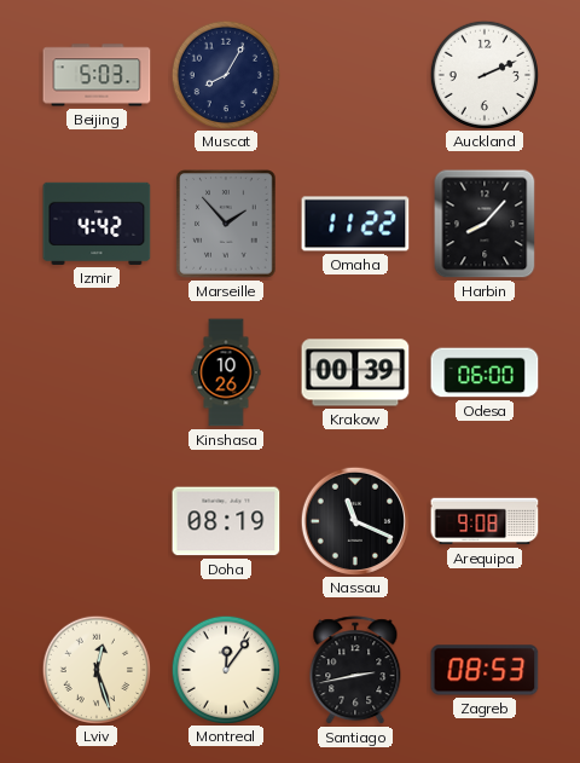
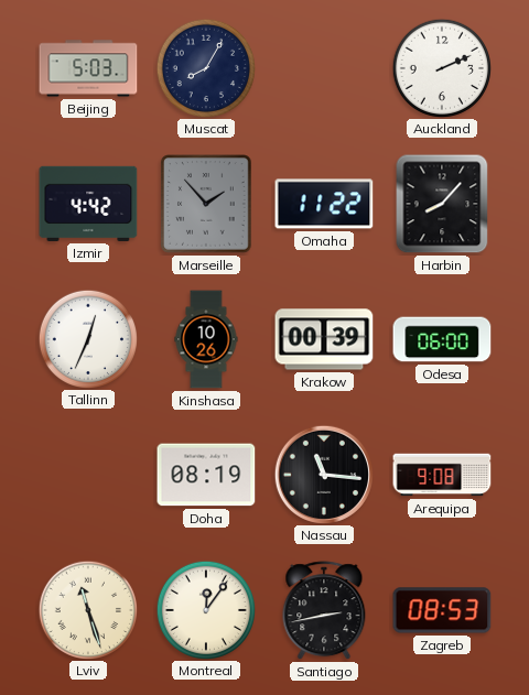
Tallinn: none -> 12:34
Nassau: 11:19 -> 11:16
Lviv: 12:27 -> 11:27
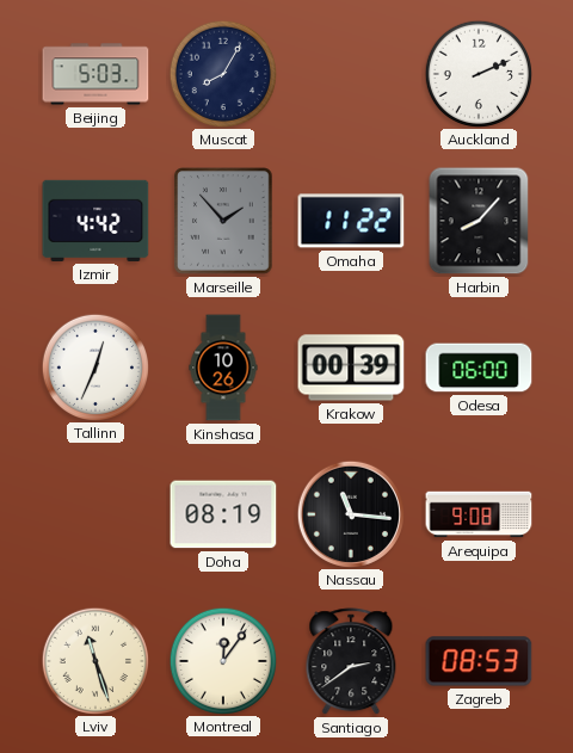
Santiago: 2:43 -> 2:39
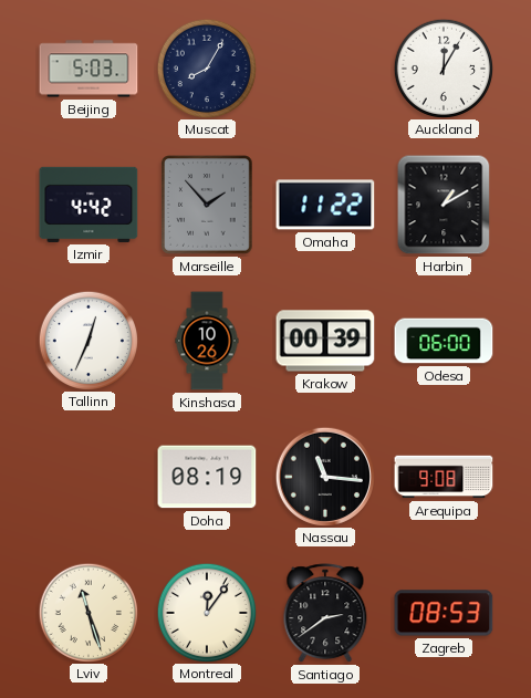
Auckland: 2:11 -> 12:05
Harbin: 8:07 -> 1:10
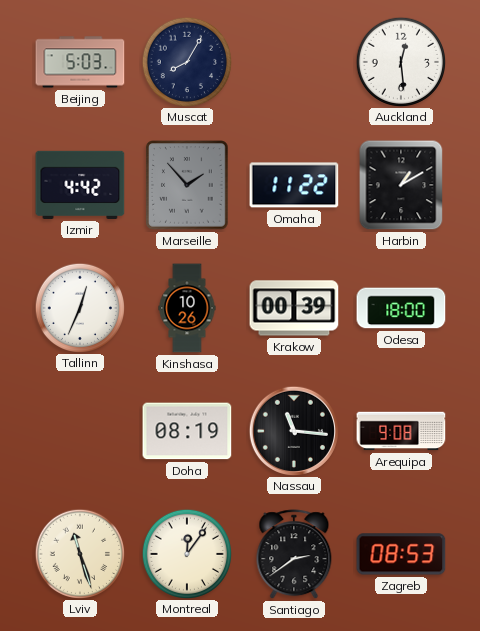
Auckland: 12:05 -> 12:29
Odesa: 06:00 -> 18:00
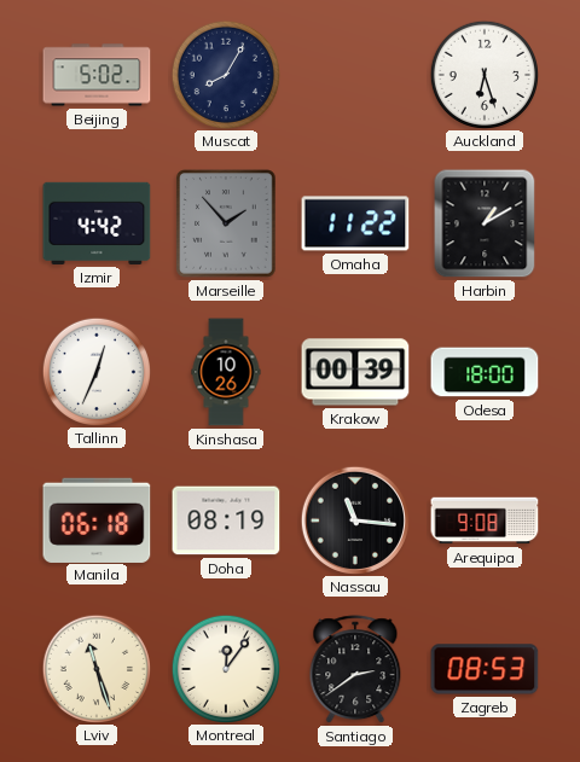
Beijing: 5:03 -> 5:02
Auckland: 12:29 -> 6:27
Manila: none -> 06:18
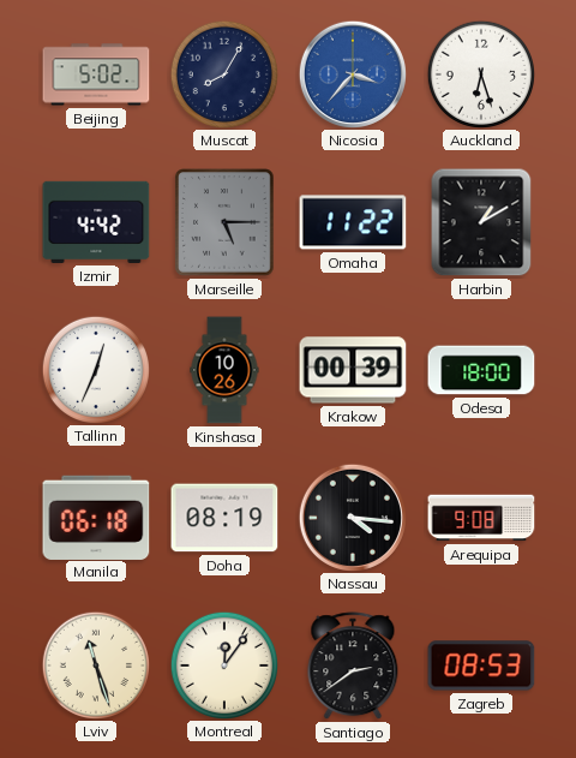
Nicosia: none -> 3:37
Marseille: 1:53 -> 5:15
Nassau: 11:16 -> 4:16
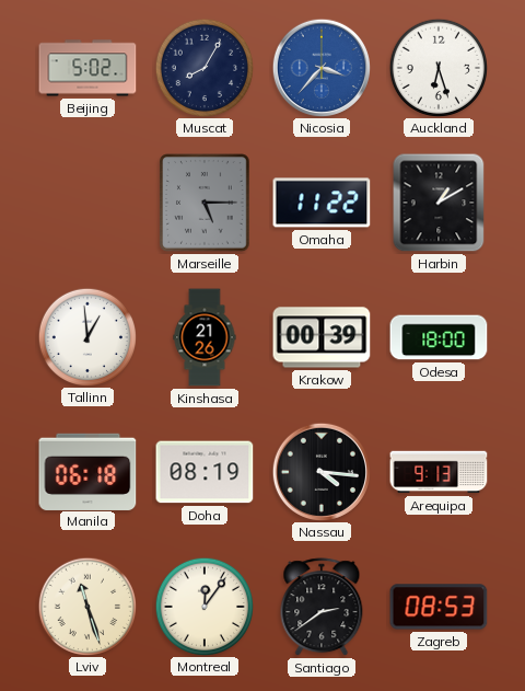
Izmir: 4:42 -> none
Tallinn: 12:34 -> 12:59
Kinshasa: 10:26 -> 21:26
Arequipa: 9:08 -> 9:13
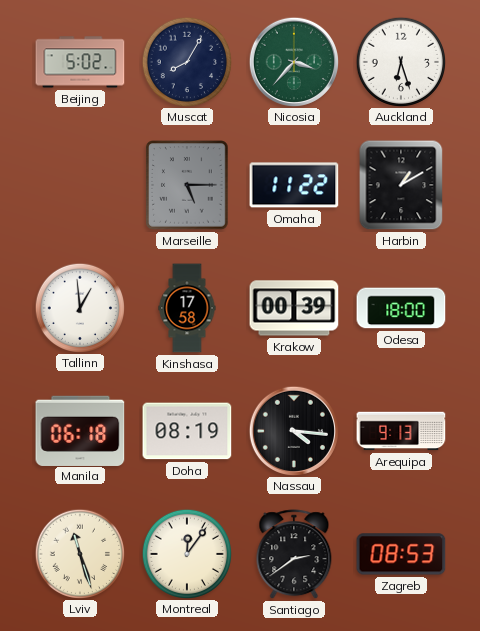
Nicosia dial: blue -> green
Kinshasa: 21:26 -> 17:58
